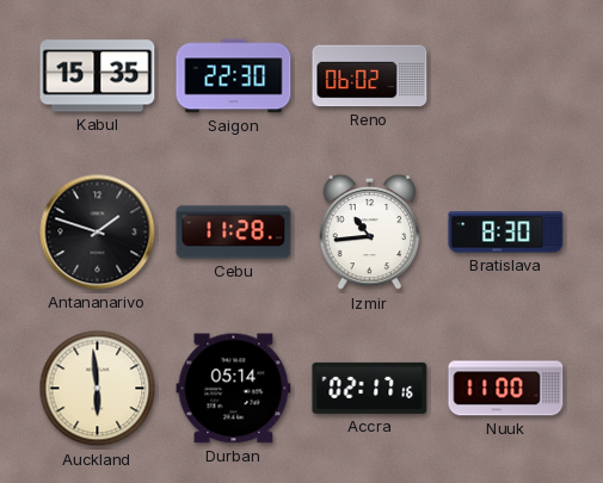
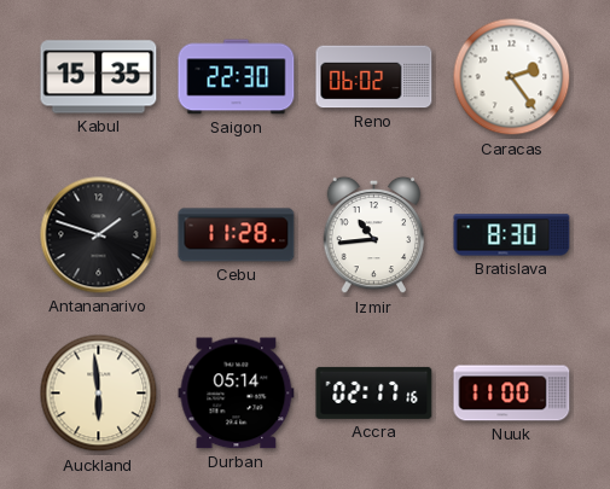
Caracas: none -> 2:24
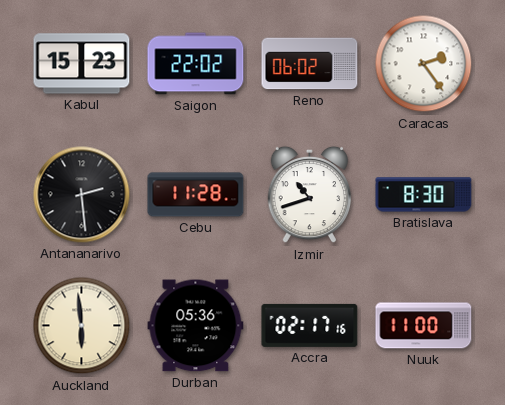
Kabul: 15:35 -> 15:23
Saigon: 22:30 -> 22:02
Antananarivo: 1:48 -> 2:29
Izmir: 10:44 -> 10:42
Durban: 05:14 -> 05:36
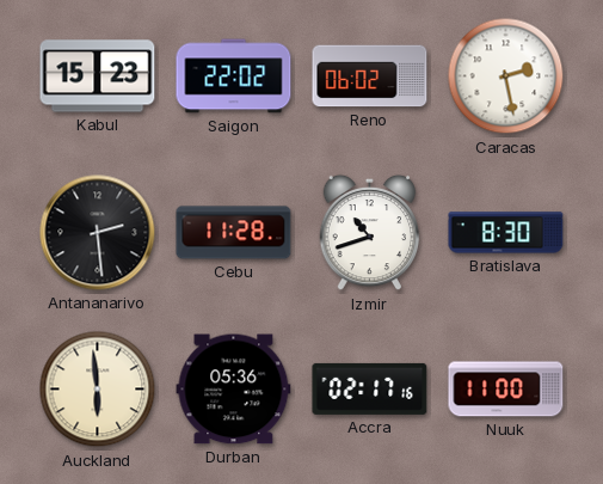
Caracas: 2:24 -> 2:28
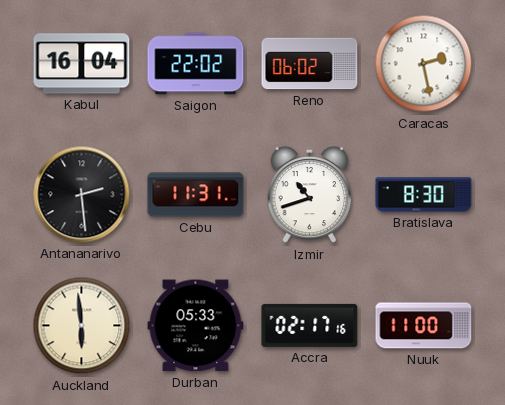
Kabul: 15:23 -> 16:04
Cebu: 11:28 -> 11:31
Durban: 05:36 -> 05:33
